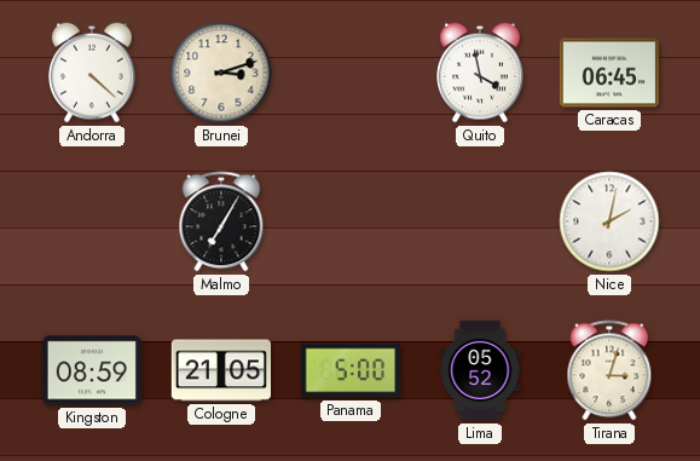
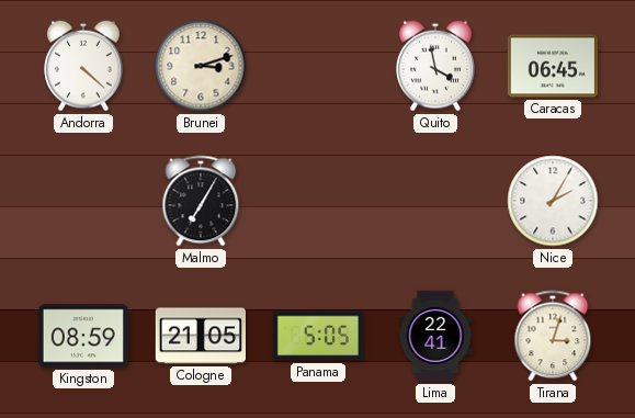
Nice: 2:02 -> 2:05
Panama: 5:00 -> 5:05
Lima: 05:52 -> 22:41
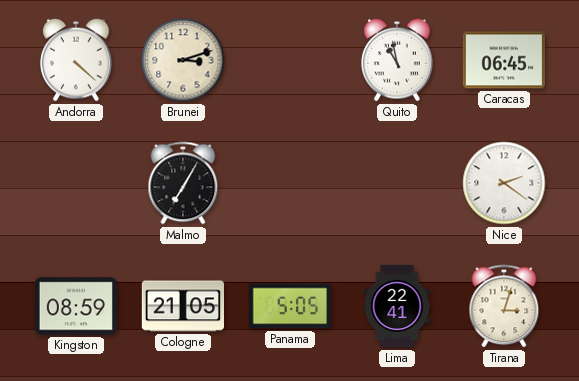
Quito: 3:58 -> 10:58
Nice: 2:05 -> 2:21
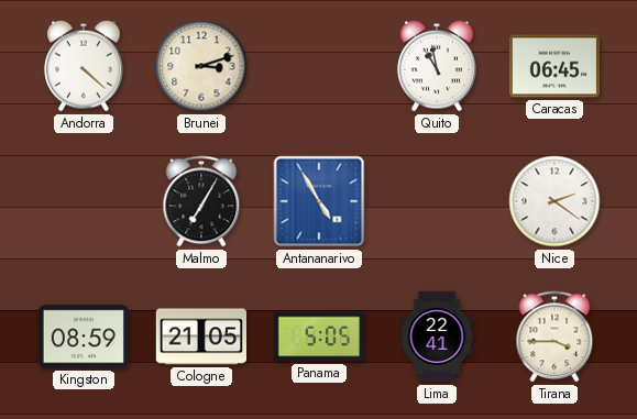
Antananarivo: none -> 4:55
Tirana: 3:03 -> 3:45
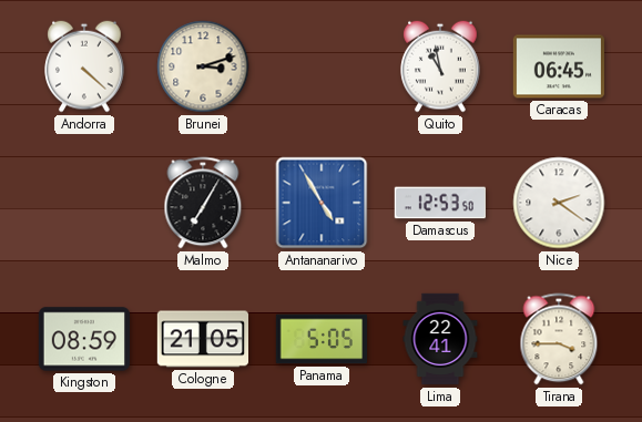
Damascus: none -> 12:53
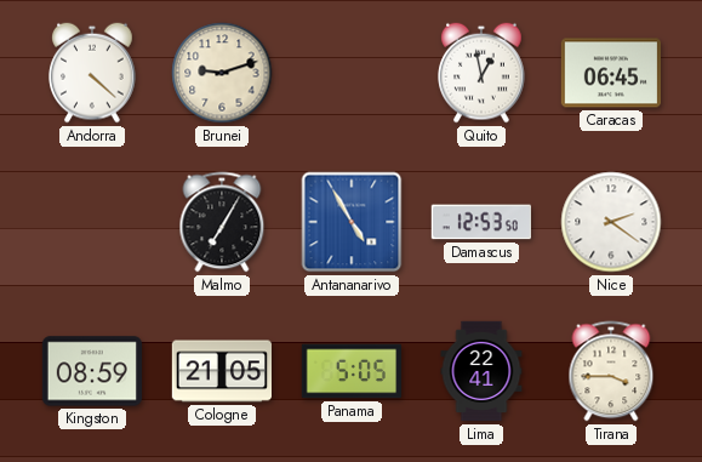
Brunei: 3:12 -> 9:12
Quito: 10:58 -> 12:58
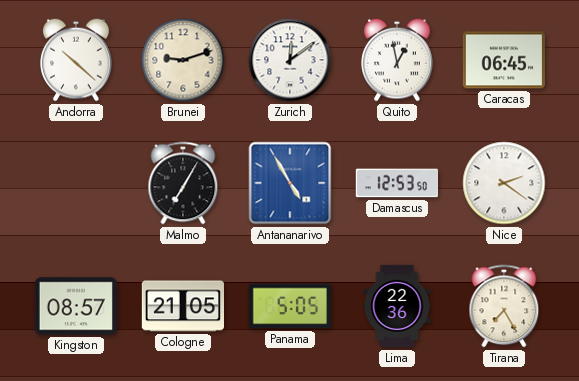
Andorra: 4:22 -> 10:22
Zurich: none -> 12:09
Kingston: 08:59 -> 08:57
Lima: 22:41 -> 22:36
Tirana: 3:45 -> 7:25
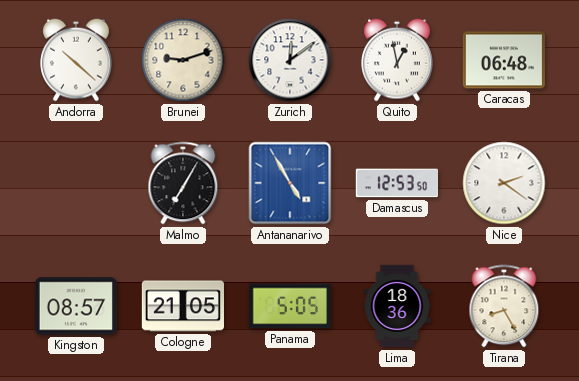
Caracas: 06:45 -> 06:48
Lima: 22:36 -> 18:36
Tirana: 7:25 -> 8:25
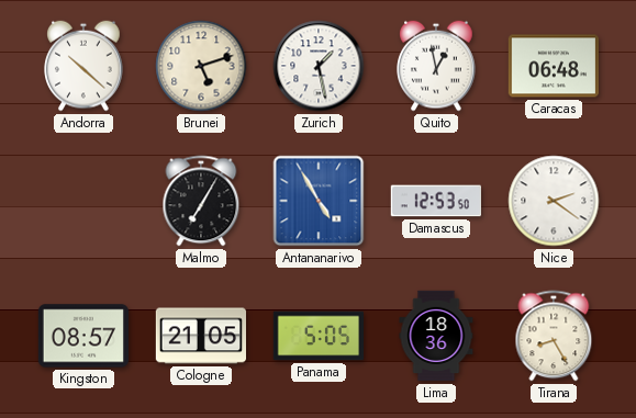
Brunei: 9:12 -> 5:12
Zurich: 12:09 -> 1:28
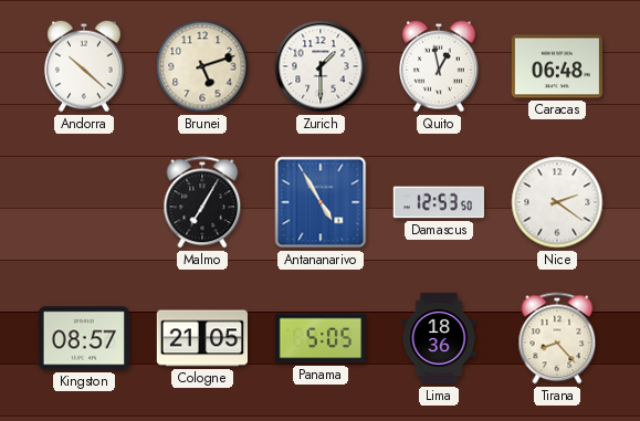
Zurich: 1:28 -> 1:30
Tirana: 8:25 -> 8:23
